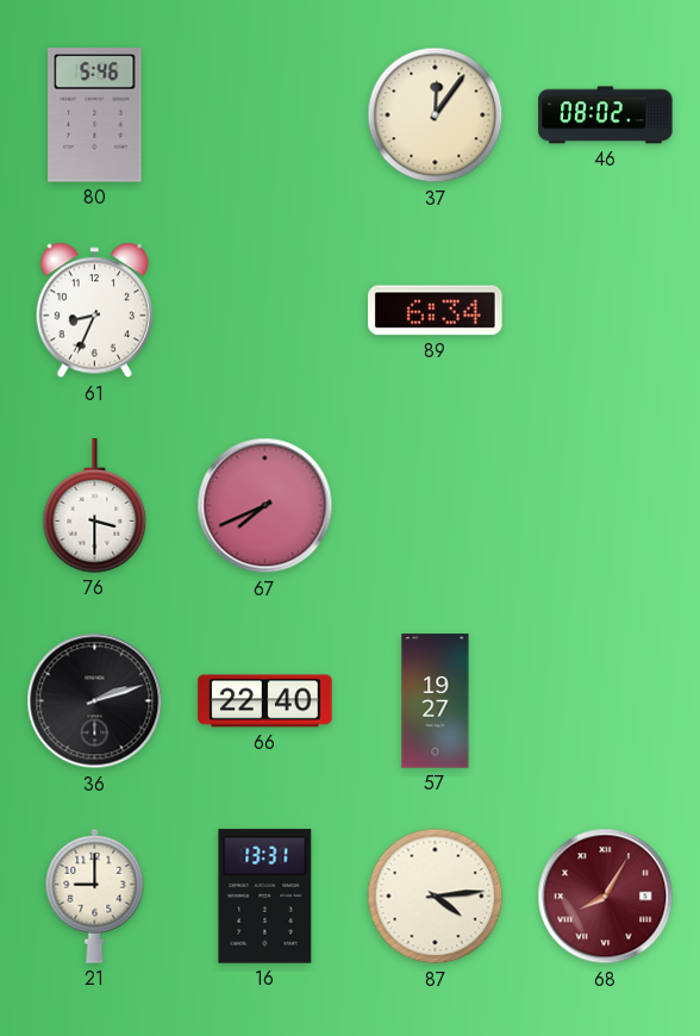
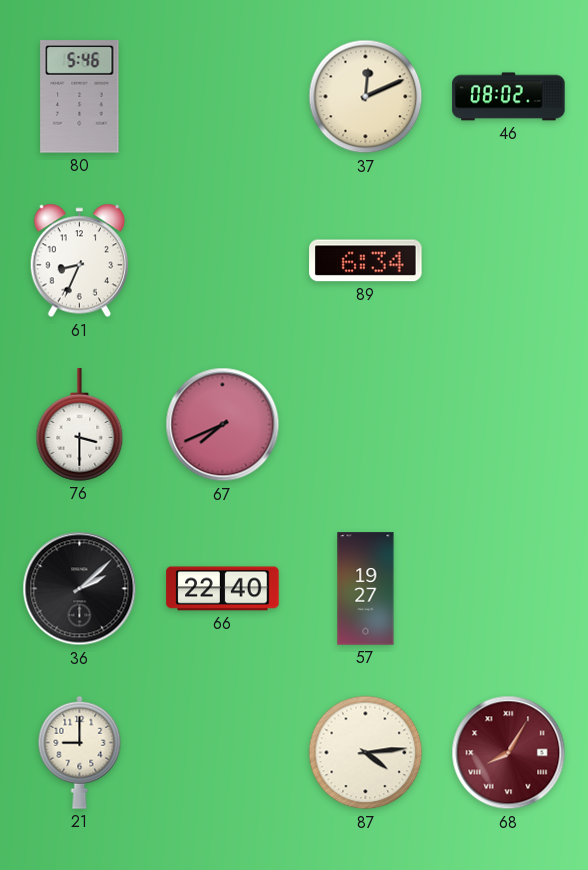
37: 12:06 -> 12:11
36: 2:12 -> 2:08
16: 13:31 -> none
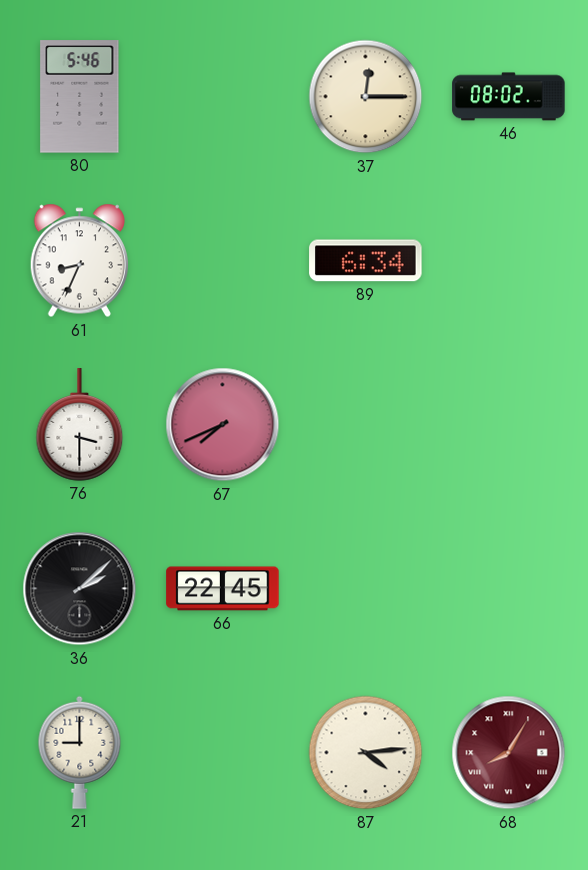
37: 12:11 -> 12:15
66: 22:40 -> 22:45
57: 19:27 -> none
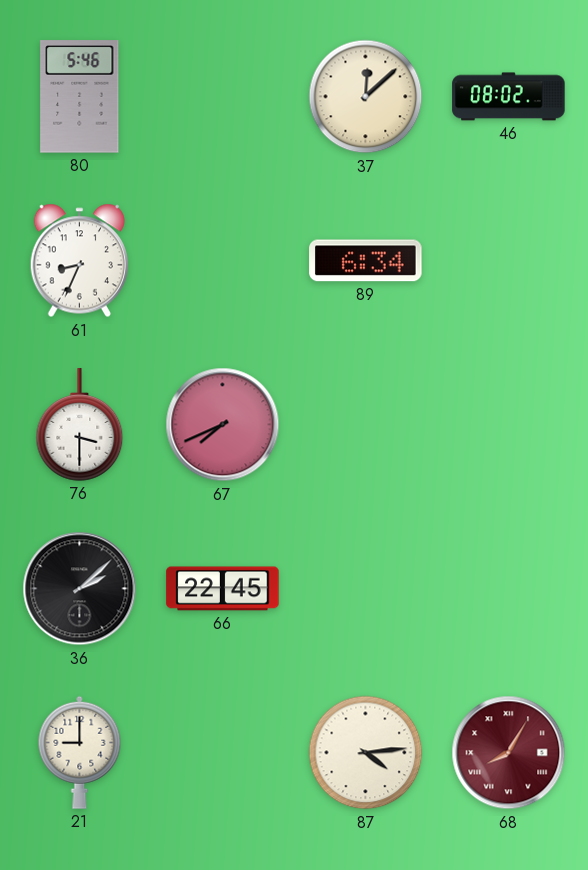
37: 12:15 -> 12:08
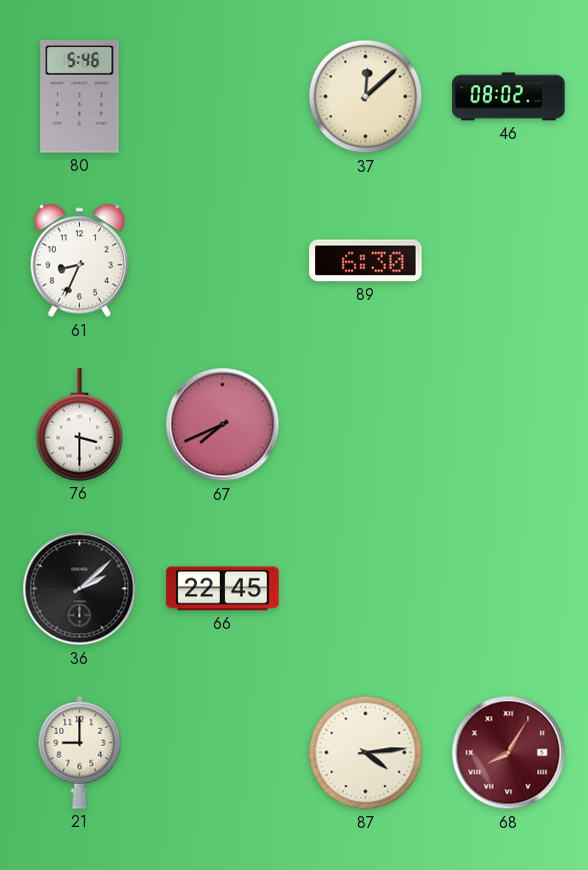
89: 6:34 -> 6:30
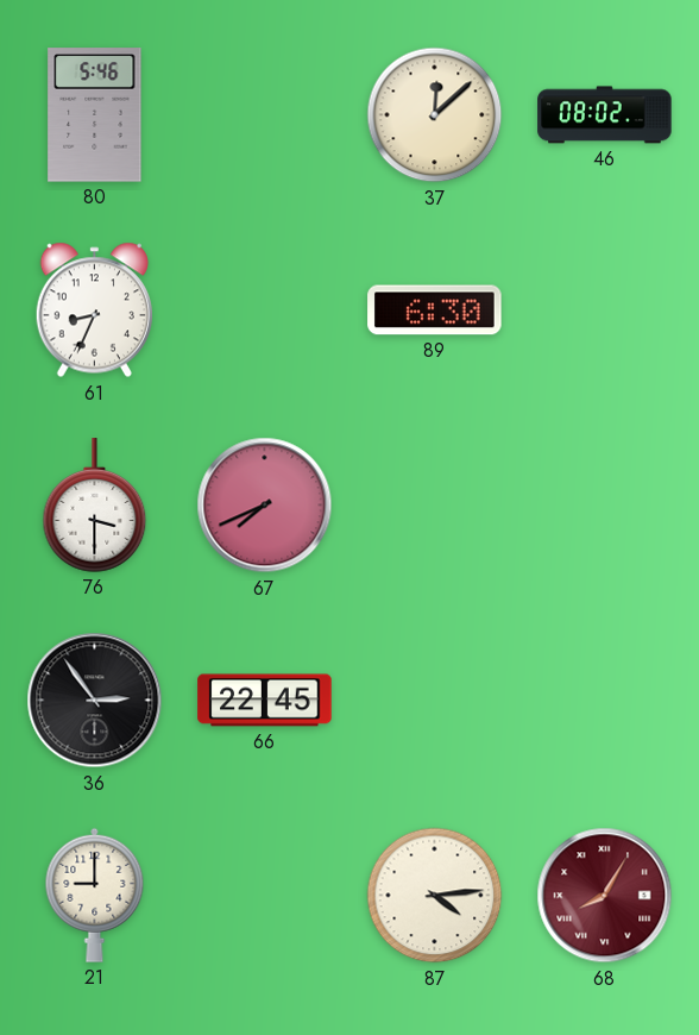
36: 2:08 -> 2:54
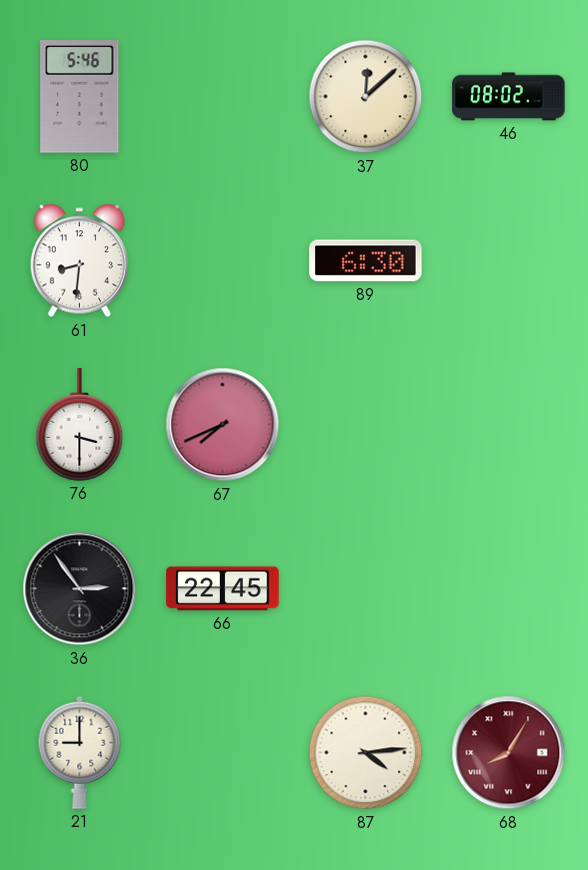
61: 8:34 -> 8:31
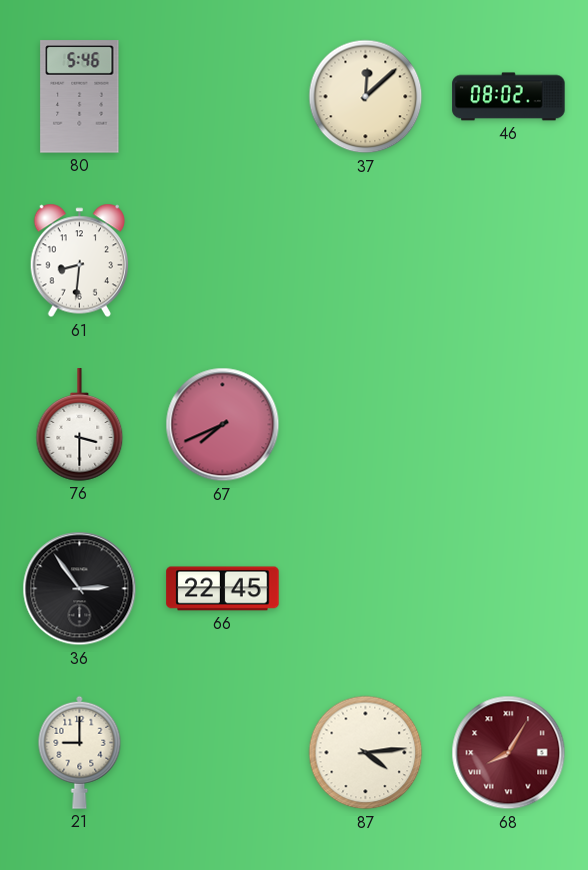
89: 6:30 -> none
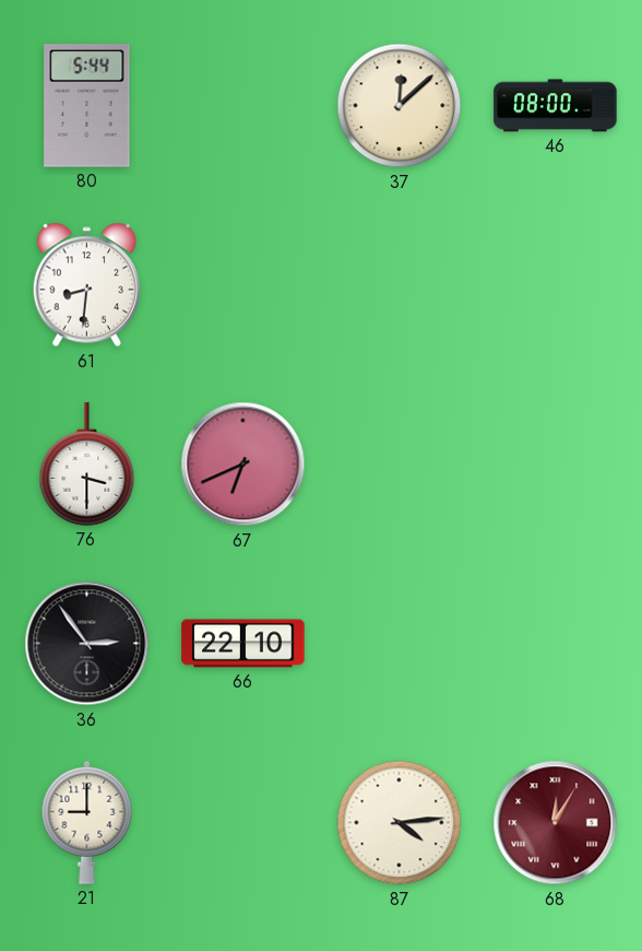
80: 5:46 -> 5:44
46: 08:02 -> 08:00
67: 7:41 -> 6:41
66: 22:45 -> 22:10
68: 8:05 -> 12:05
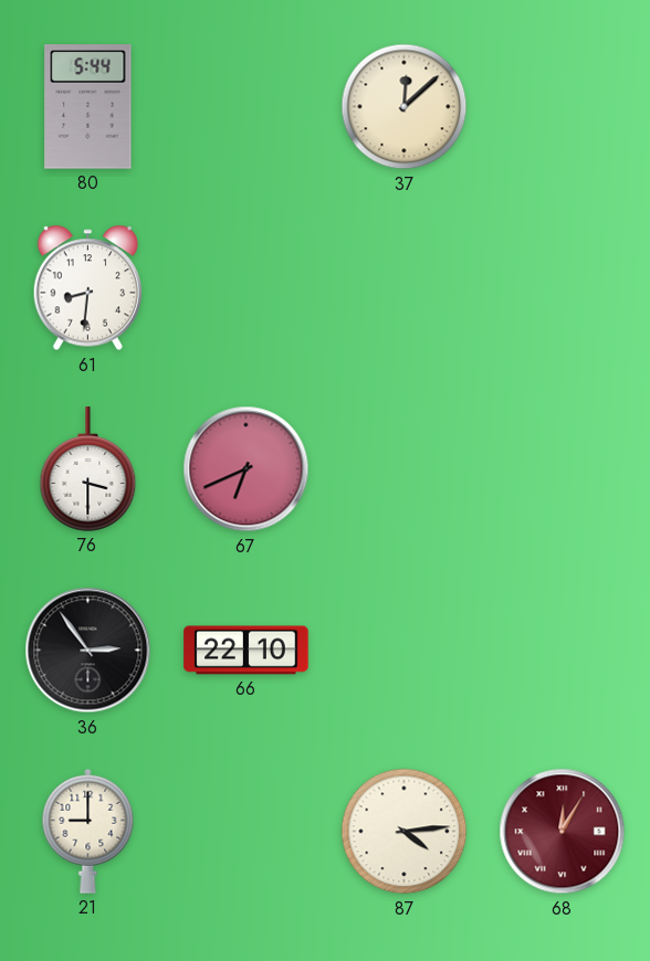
46: 08:00 -> none
